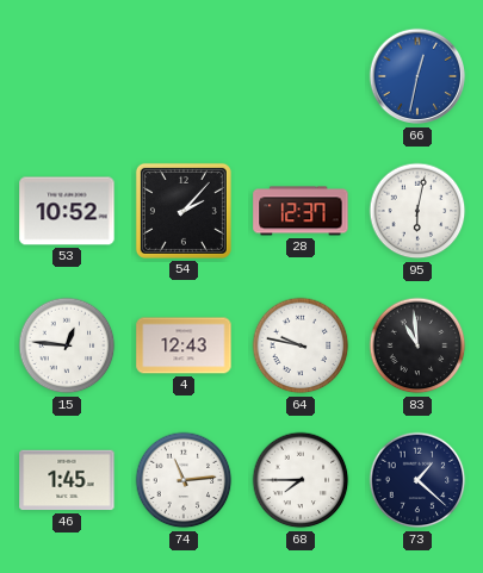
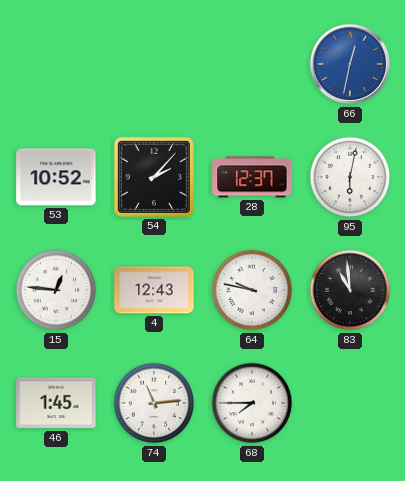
73: 1:22 -> none
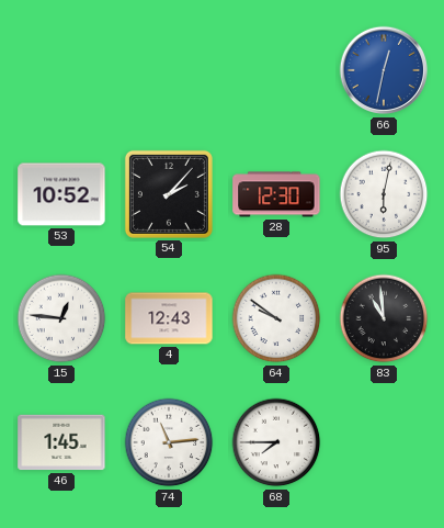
28: 12:37 -> 12:30
64: 9:47 -> 9:51
